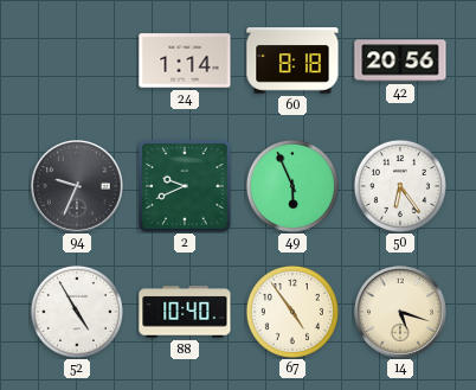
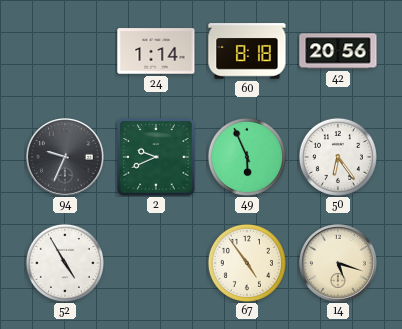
88: 10:40 -> none
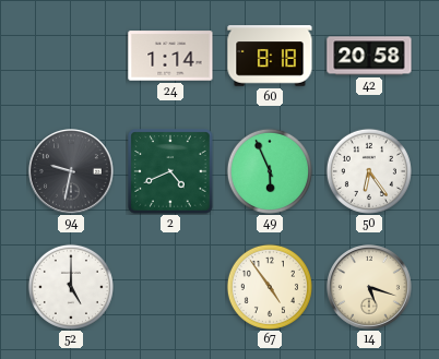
42: 20:56 -> 20:58
94: 9:34 -> 9:32
2: 9:41 -> 4:41
52: 4:55 -> 5:00
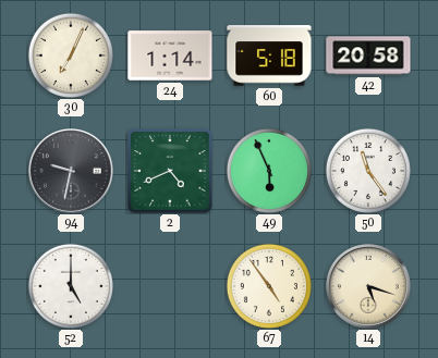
30: none -> 7:04
60: 8:18 -> 5:18
50: 6:24 -> 11:24
